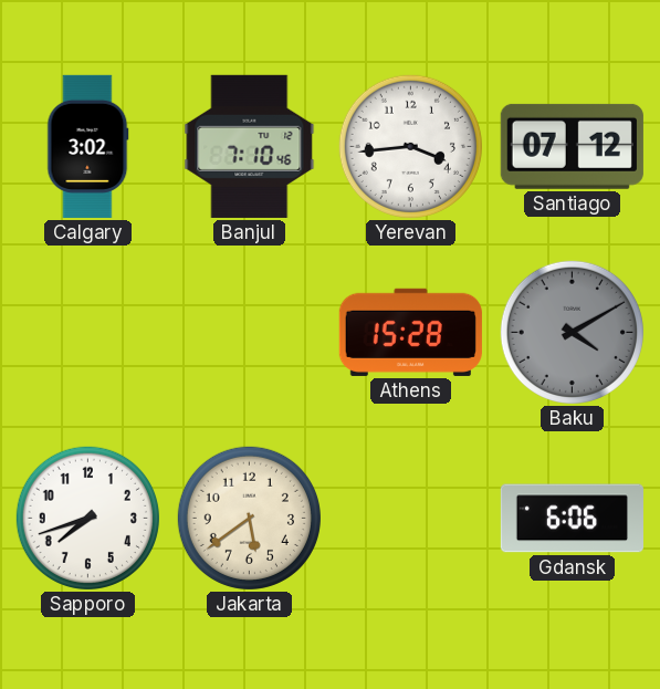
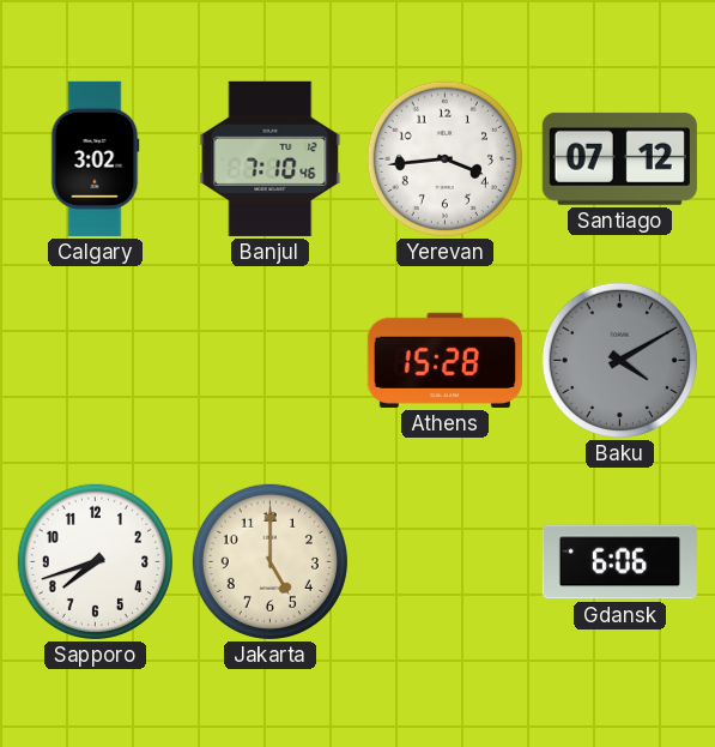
Jakarta: 5:39 -> 5:00
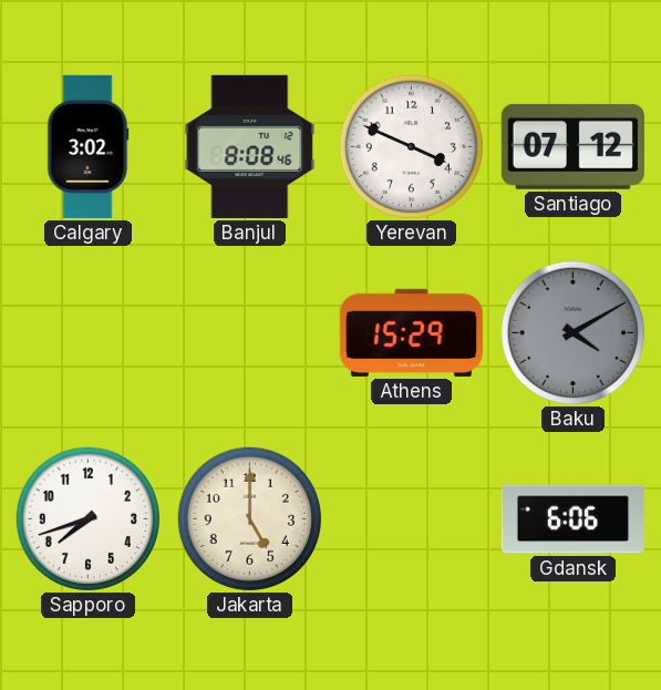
Banjul: 7:10 -> 8:08
Yerevan: 3:44 -> 3:49
Athens: 15:28 -> 15:29
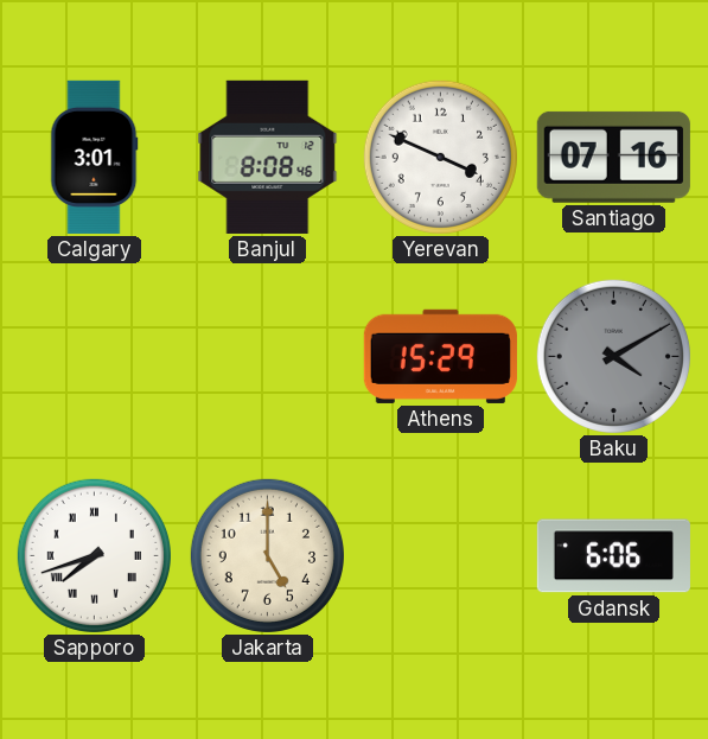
Calgary: 3:02 -> 3:01
Santiago: 07:12 -> 07:16
Sapporo numerals: Arabic -> Roman
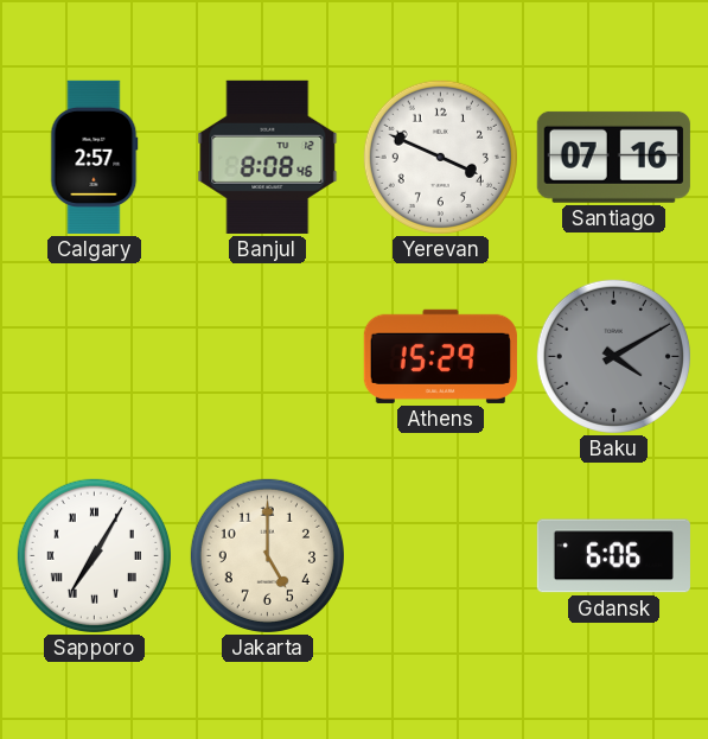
Calgary: 3:01 -> 2:57
Sapporo: 7:42 -> 7:05
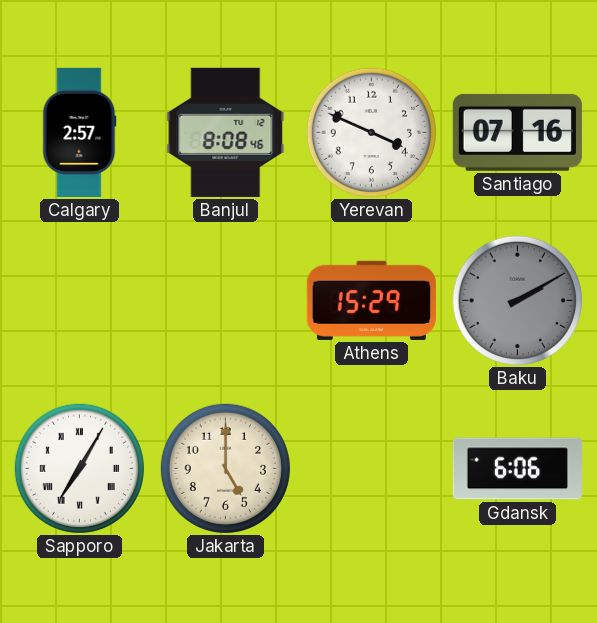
Baku: 4:10 -> 2:10
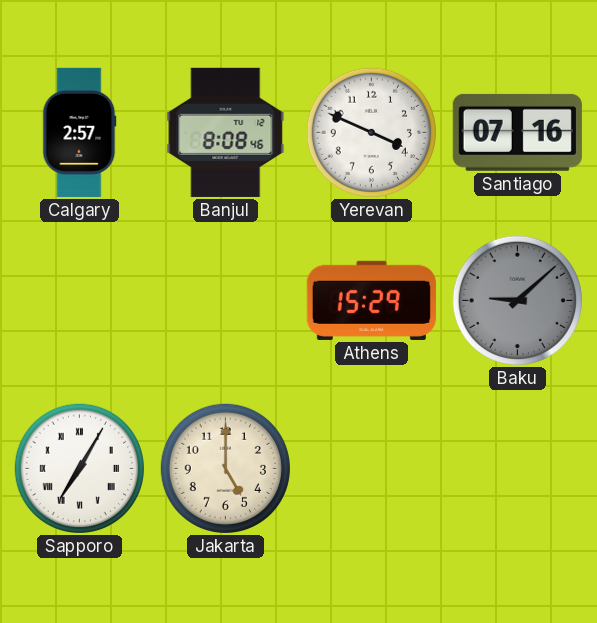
Baku: 2:10 -> 9:08
Gdansk: 6:06 -> none
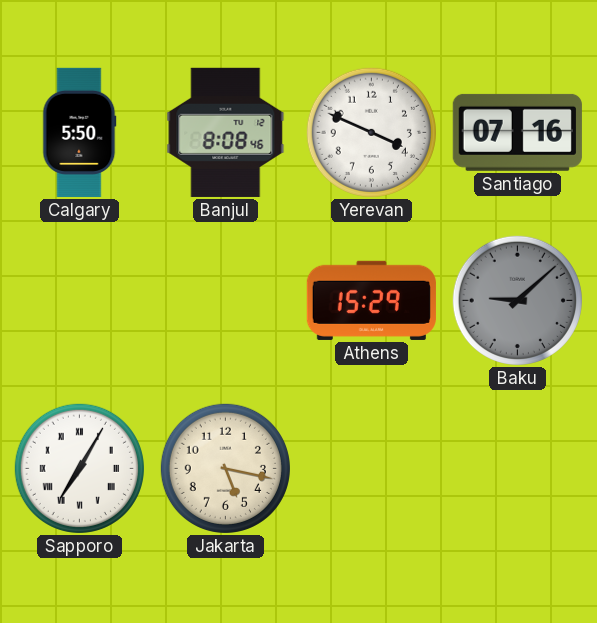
Calgary: 2:57 -> 5:50
Jakarta: 5:00 -> 5:17
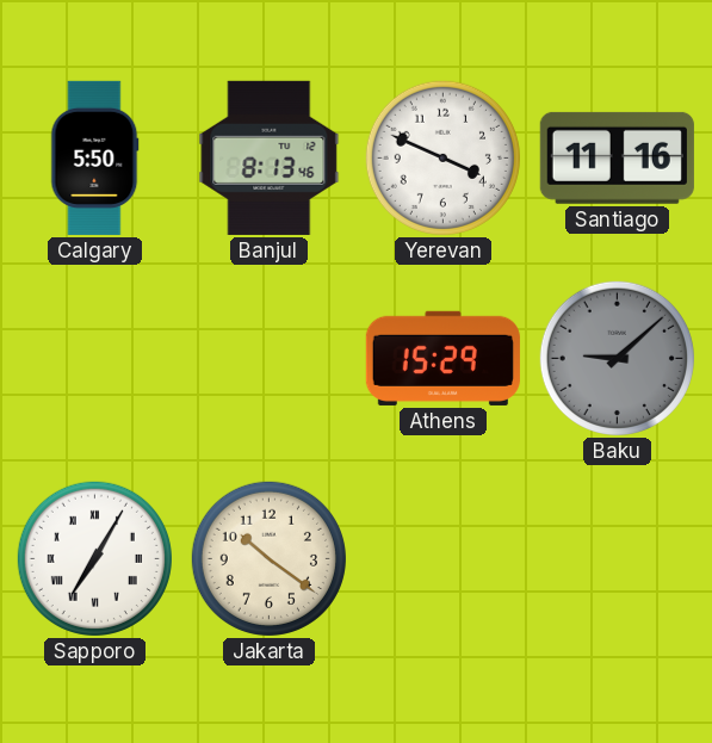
Banjul: 8:08 -> 8:13
Santiago: 07:16 -> 11:16
Jakarta: 5:17 -> 10:21
